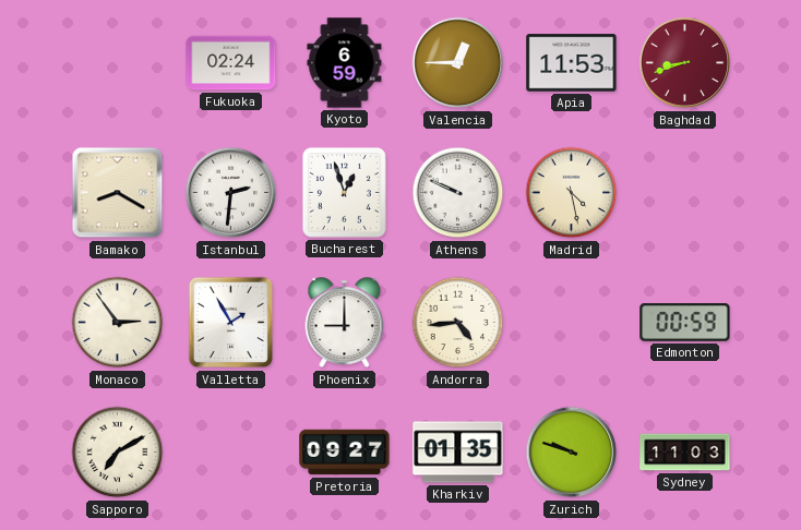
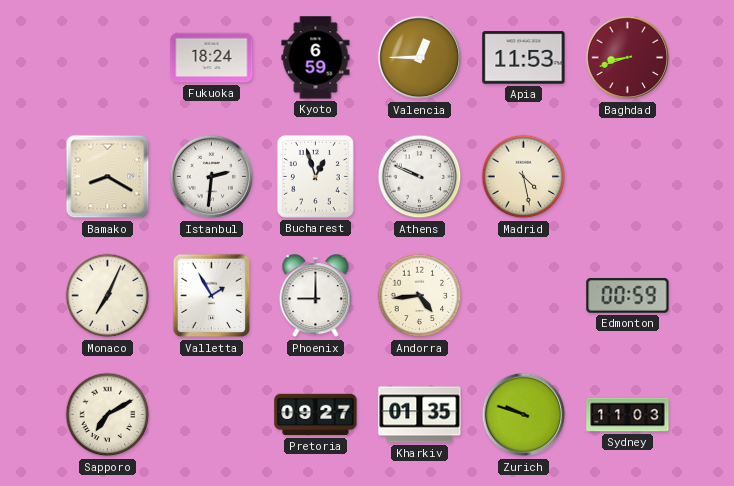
Fukuoka: 02:24 -> 18:24
Monaco: 2:54 -> 7:04
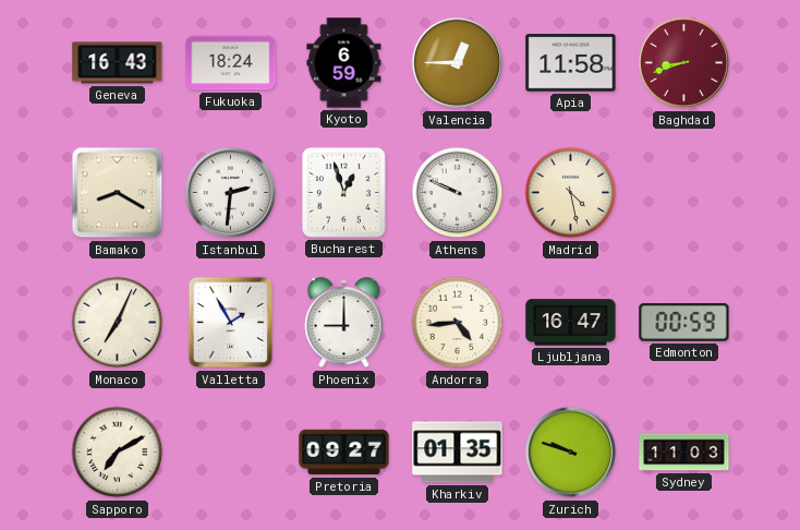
Geneva: none -> 16:43
Apia: 11:53 -> 11:58
Ljubljana: none -> 16:47
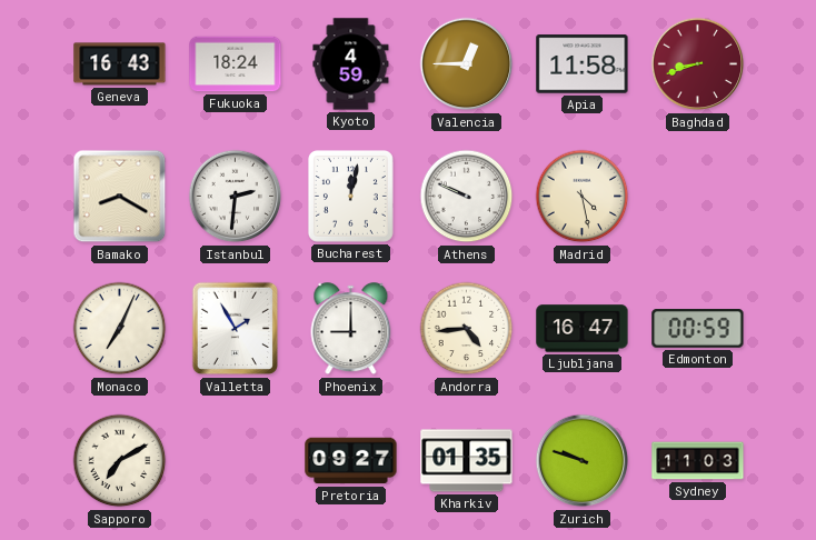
Kyoto: 6:59 -> 4:59
Bucharest: 12:57 -> 12:02
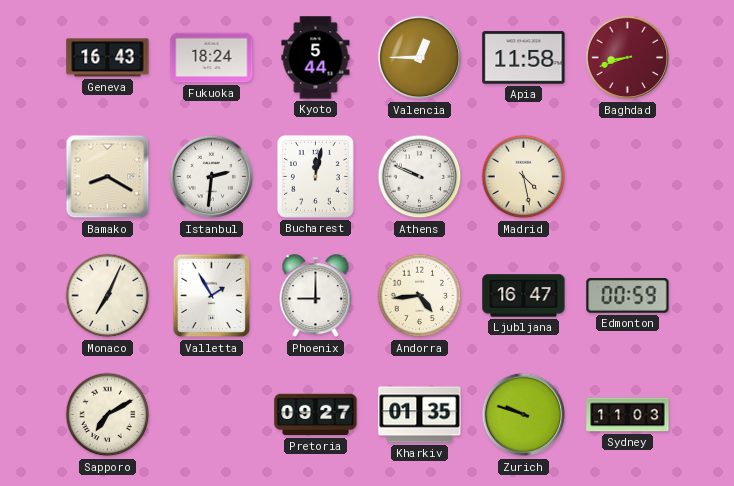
Kyoto: 4:59 -> 5:44
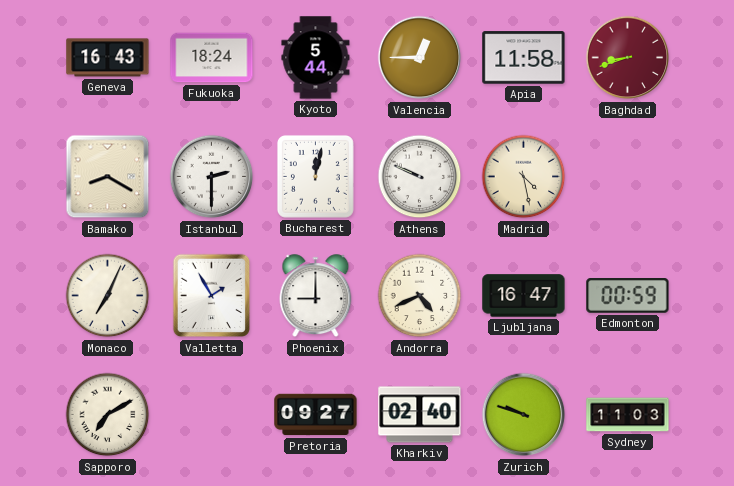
Istanbul: 2:31 -> 2:30
Andorra: 4:44 -> 4:41
Kharkiv: 01:35 -> 02:40
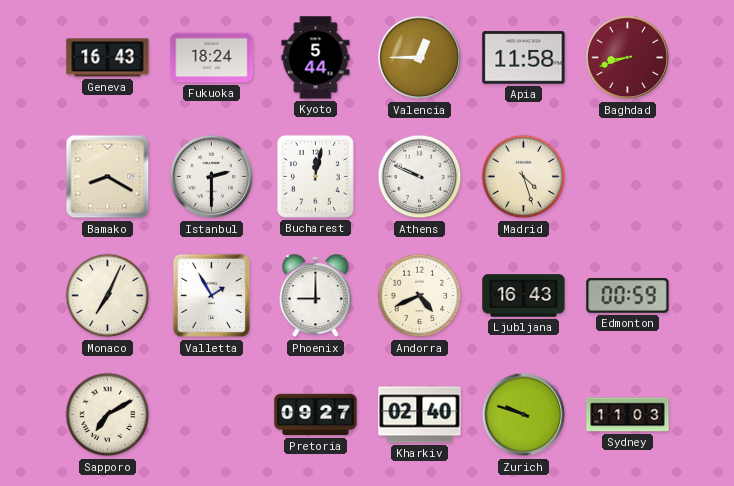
Madrid: 4:28 -> 4:27
Ljubljana: 16:47 -> 16:43
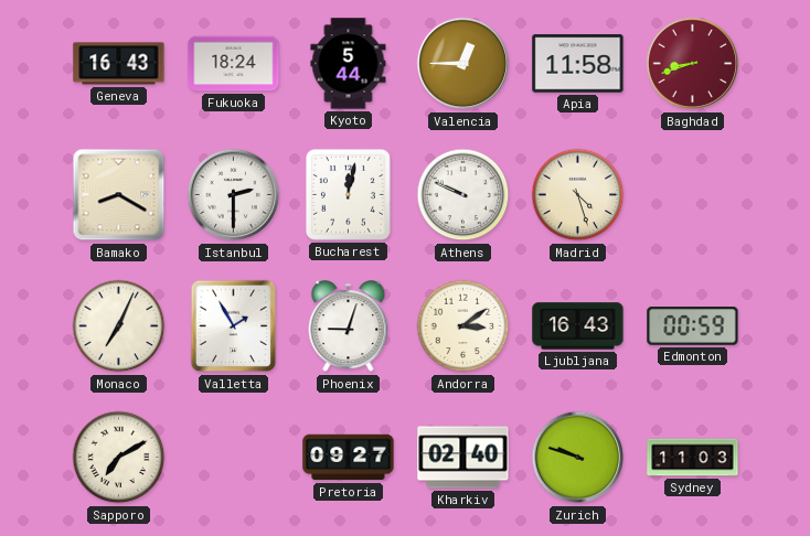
Phoenix: 9:00 -> 9:03
Andorra: 4:41 -> 3:09
